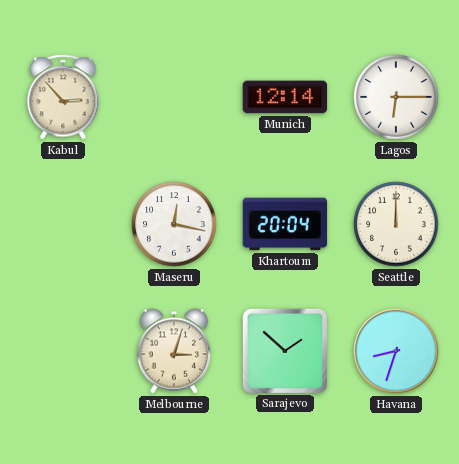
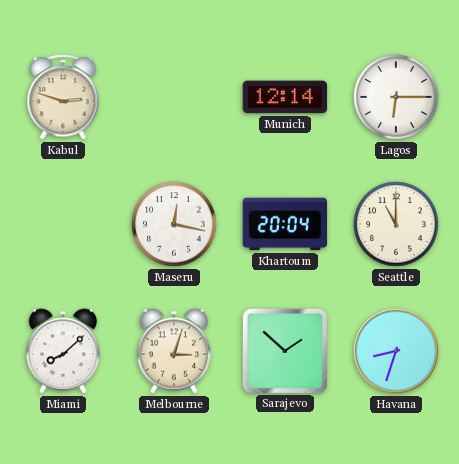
Kabul: 2:53 -> 2:48
Seattle: 12:00 -> 11:00
Miami: none -> 8:08
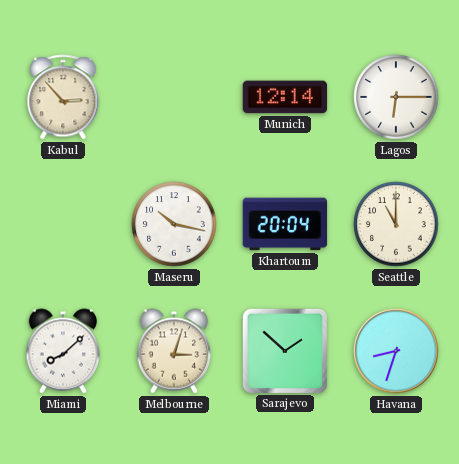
Kabul: 2:48 -> 2:53
Maseru: 12:17 -> 10:17
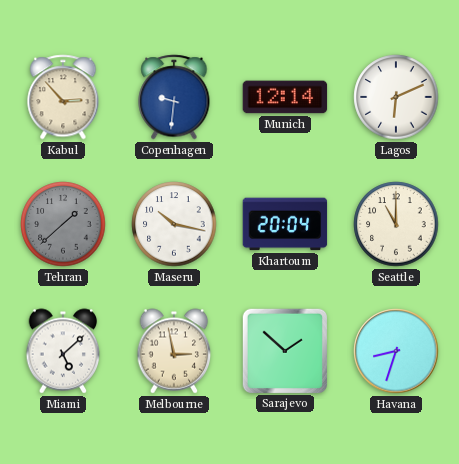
Copenhagen: none -> 9:31
Lagos: 6:15 -> 6:11
Tehran: none -> 1:38
Miami: 8:08 -> 5:08
Melbourne: 3:03 -> 2:58
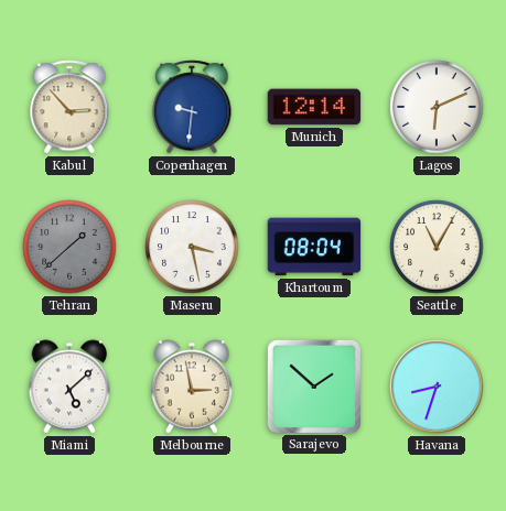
Maseru: 10:17 -> 3:28
Khartoum: 20:04 -> 08:04
Seattle: 11:00 -> 11:05
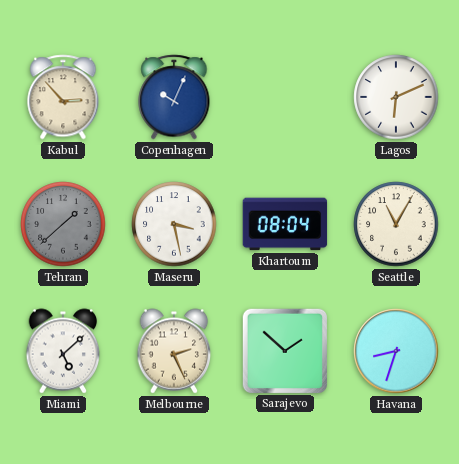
Copenhagen: 9:31 -> 10:04
Munich: 12:14 -> none
Melbourne: 2:58 -> 2:26
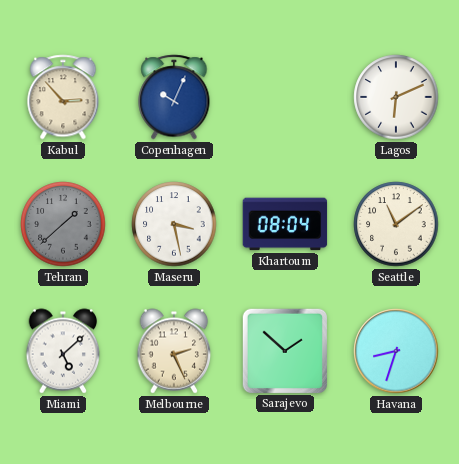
Seattle: 11:05 -> 11:09
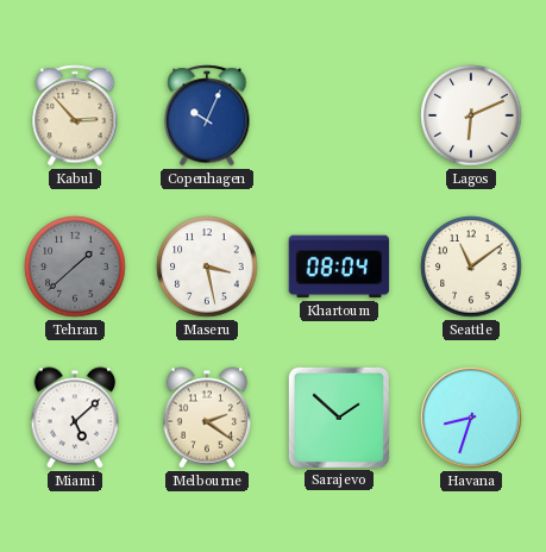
Melbourne: 2:26 -> 2:21
